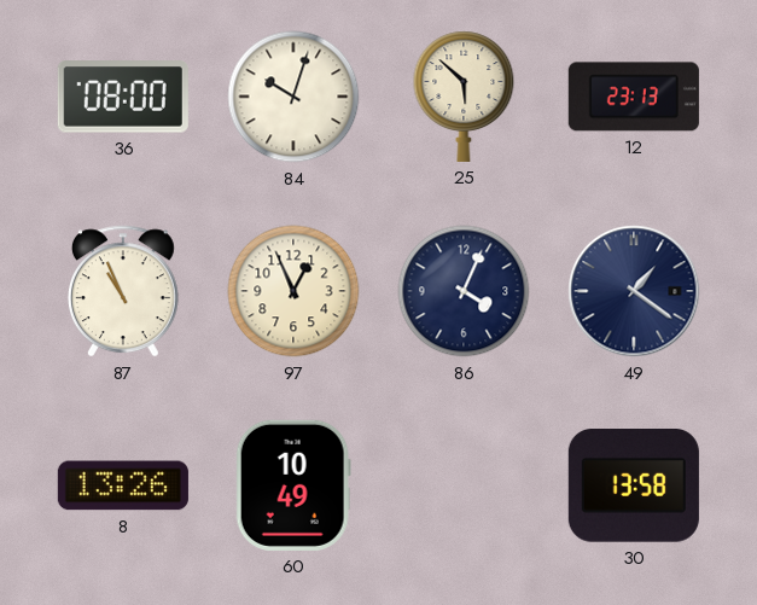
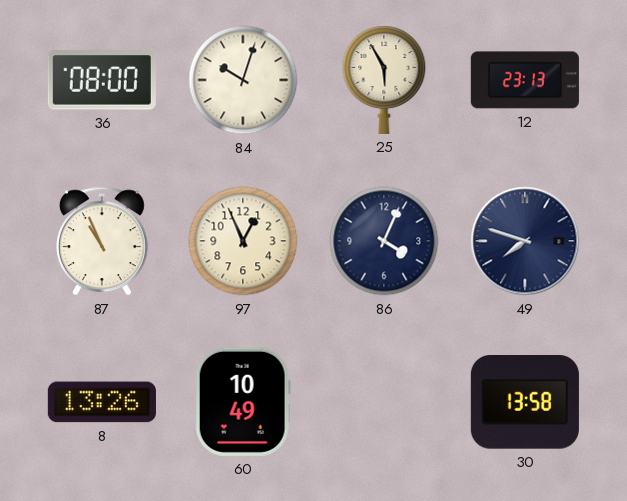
25: 5:52 -> 5:55
49: 1:21 -> 7:48
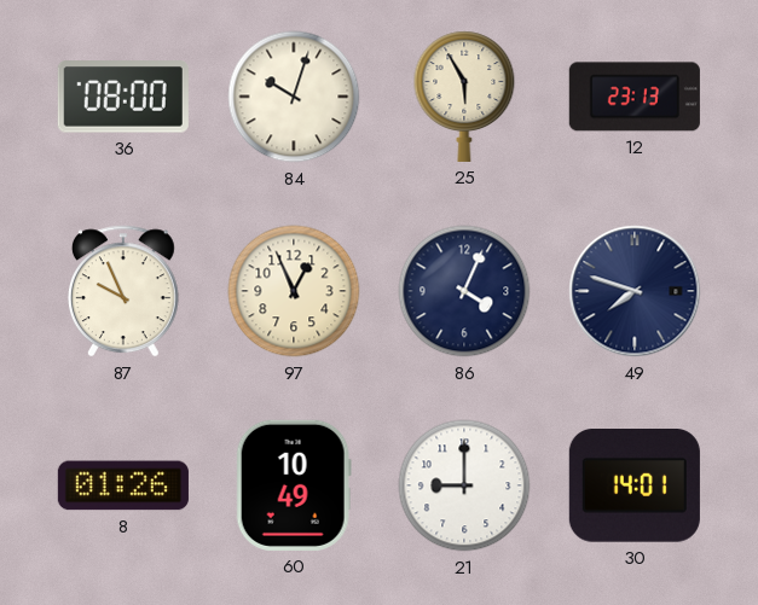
87: 10:56 -> 9:56
8: 13:26 -> 01:26
21: none -> 9:00
30: 13:58 -> 14:01
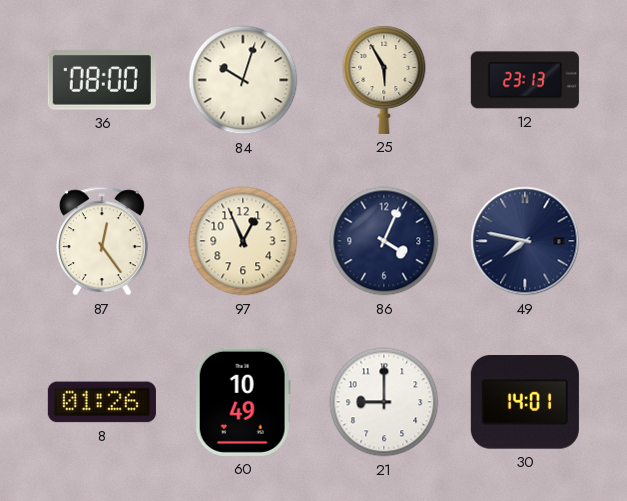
87: 9:56 -> 12:24
49: 7:48 -> 7:47
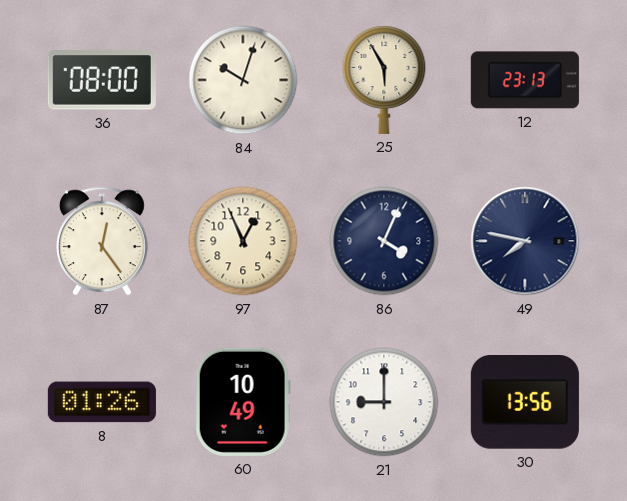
30: 14:01 -> 13:56
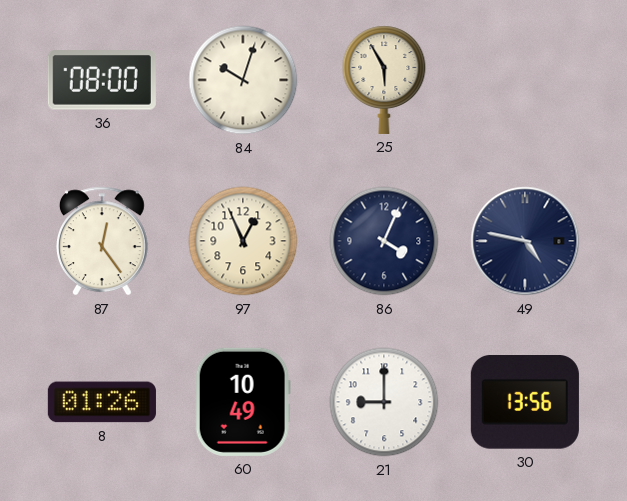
12: 23:13 -> none
49: 7:47 -> 4:47
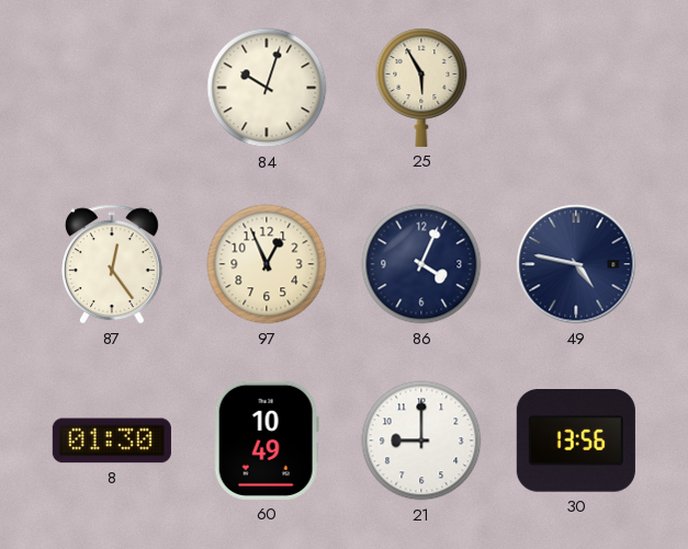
36: 08:00 -> none
8: 01:26 -> 01:30
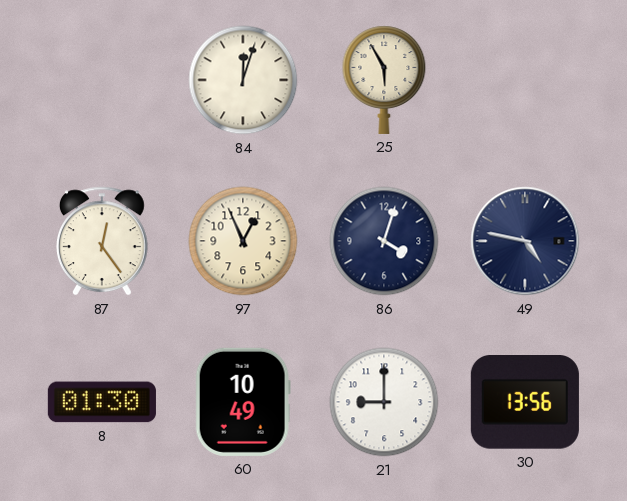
84: 10:03 -> 12:03
86: 4:04 -> 4:03
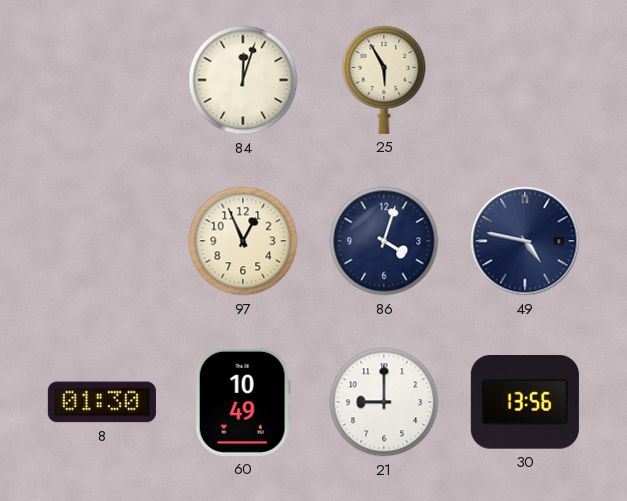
87: 12:24 -> none
